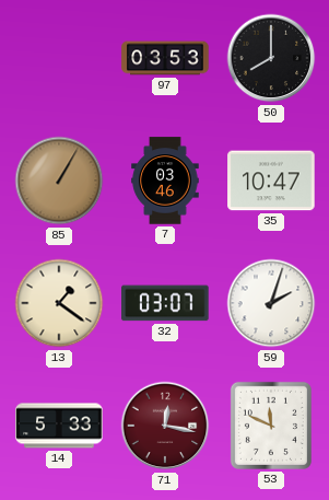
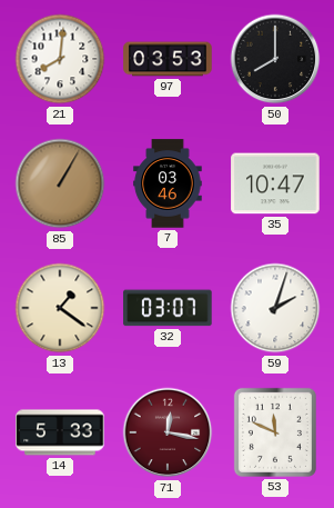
21: none -> 8:01
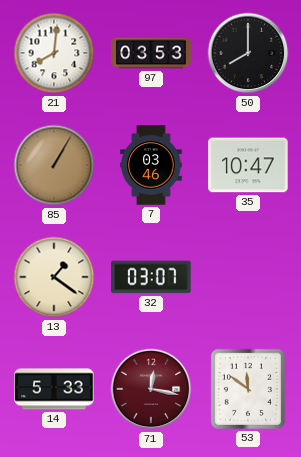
59: 2:03 -> none
53: 11:49 -> 11:51
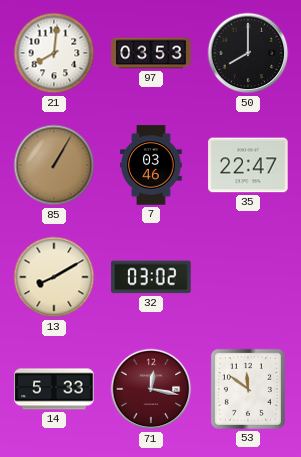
35: 10:47 -> 22:47
13: 1:21 -> 8:10
32: 03:07 -> 03:02
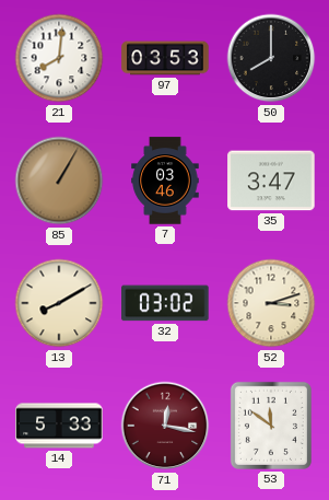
35: 22:47 -> 3:47
52: none -> 3:12
